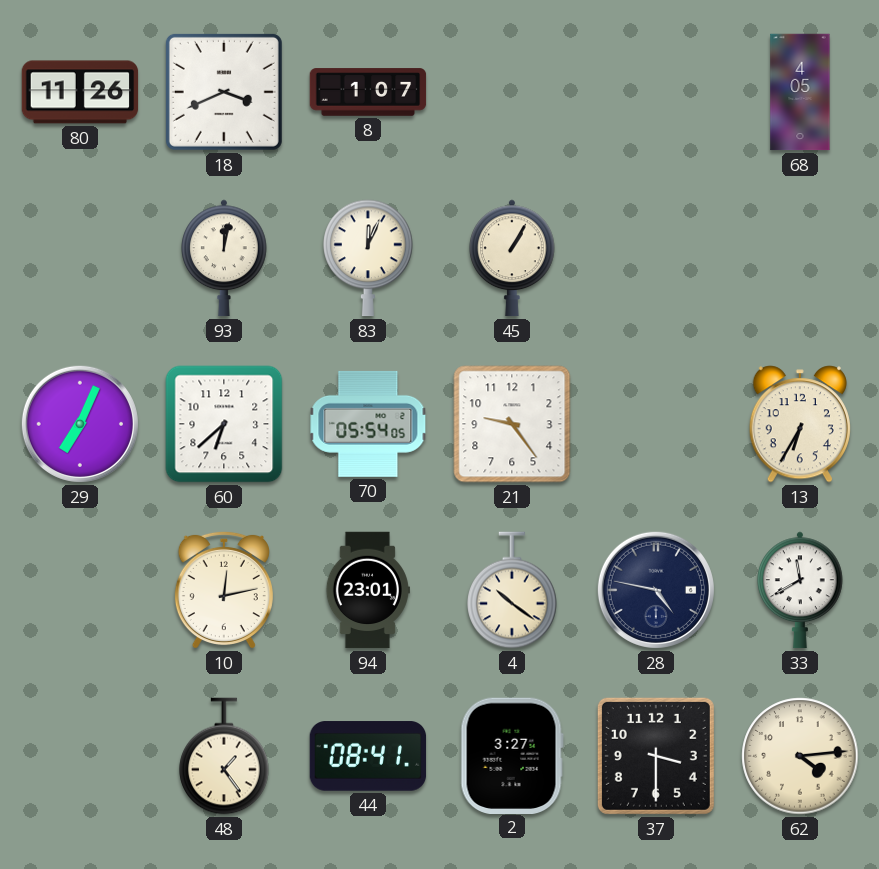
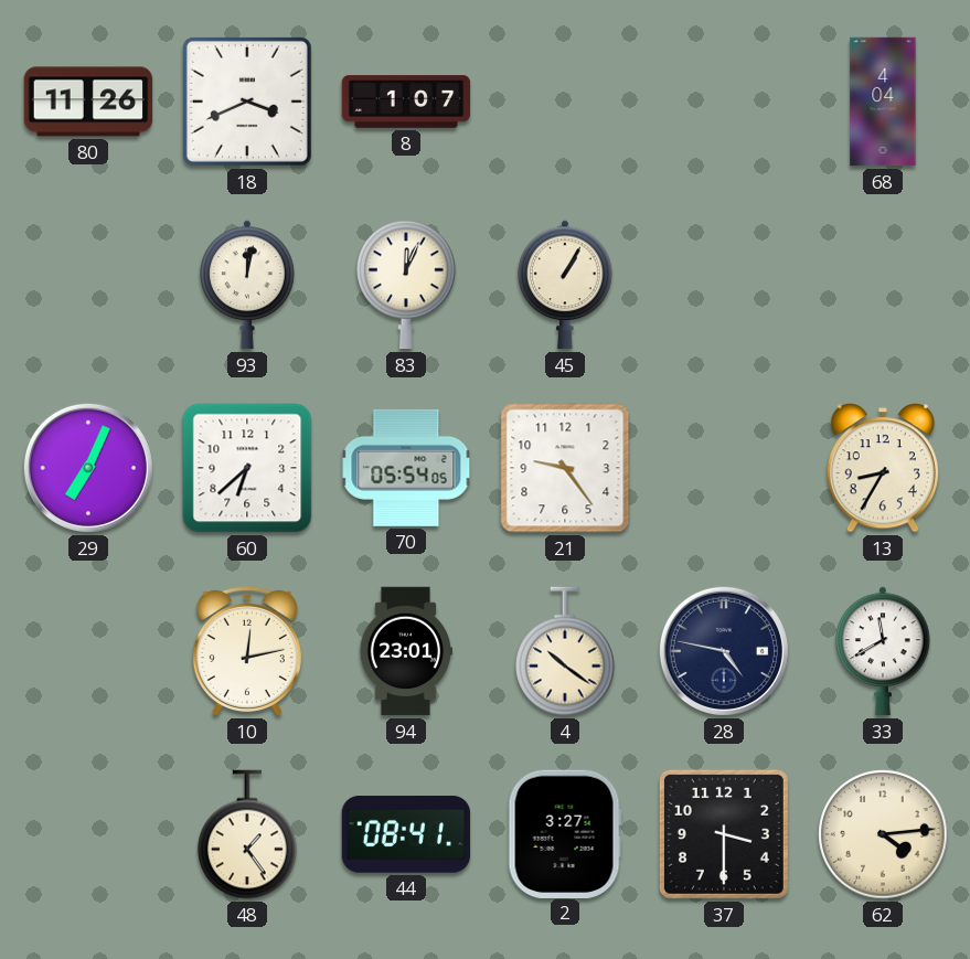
68: 4:05 -> 4:04
13: 6:35 -> 8:35
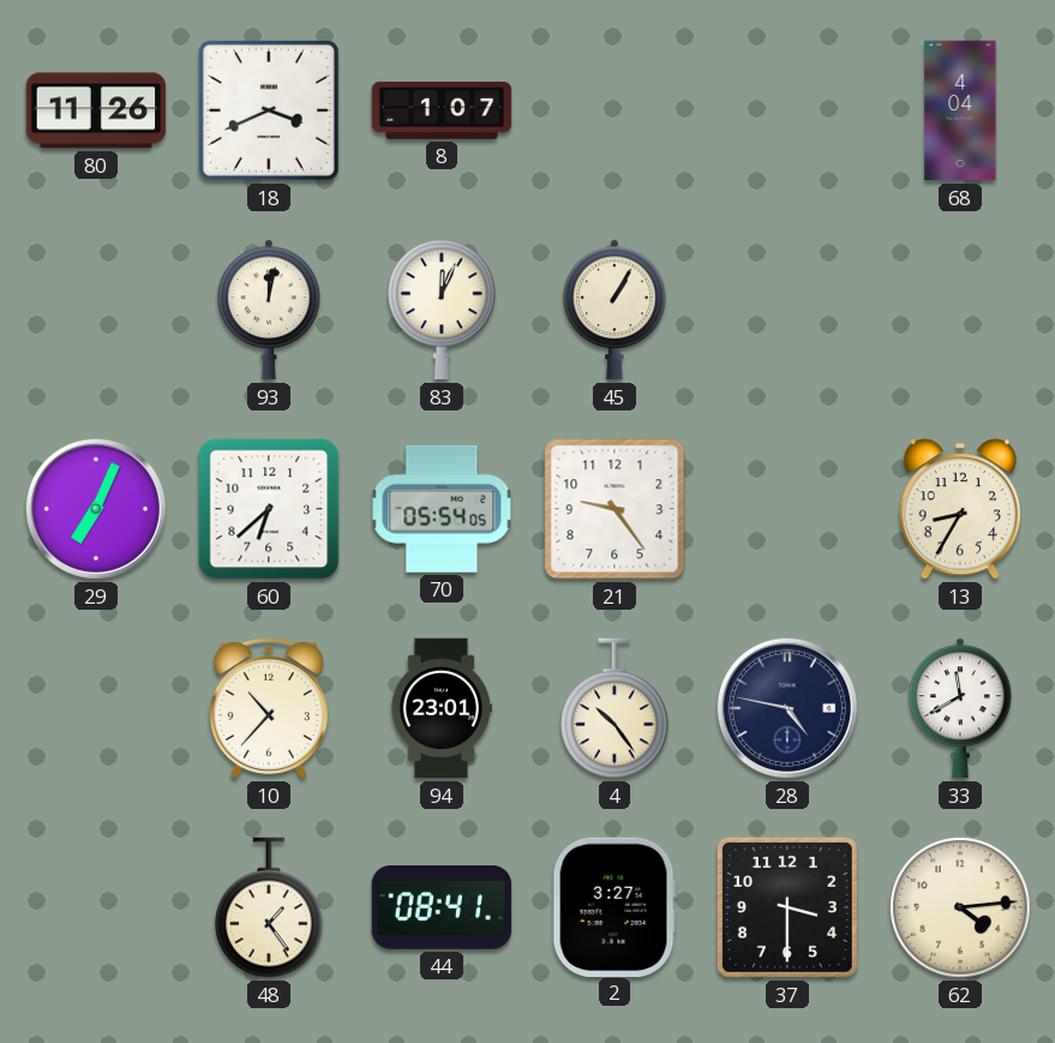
10: 12:13 -> 10:37
4: 10:21 -> 10:24
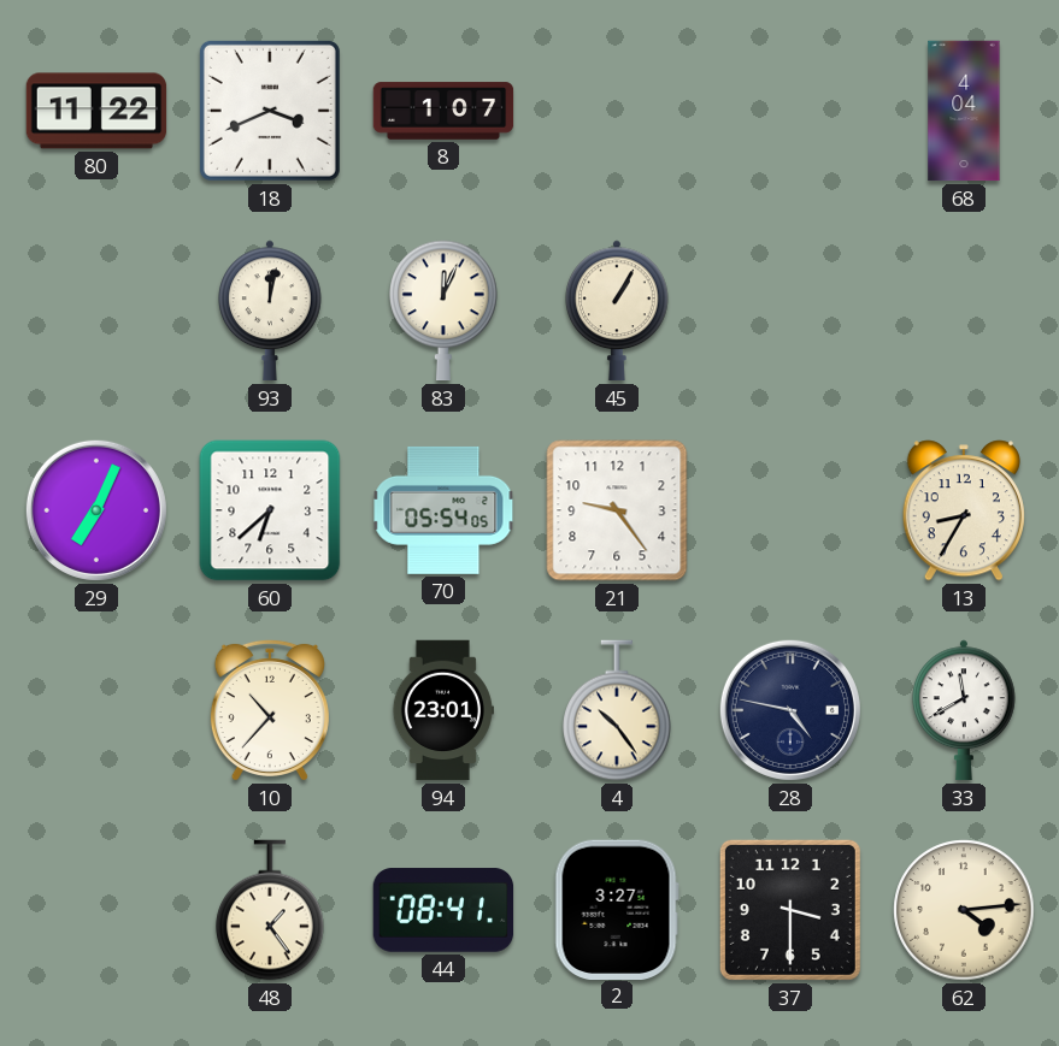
80: 11:26 -> 11:22
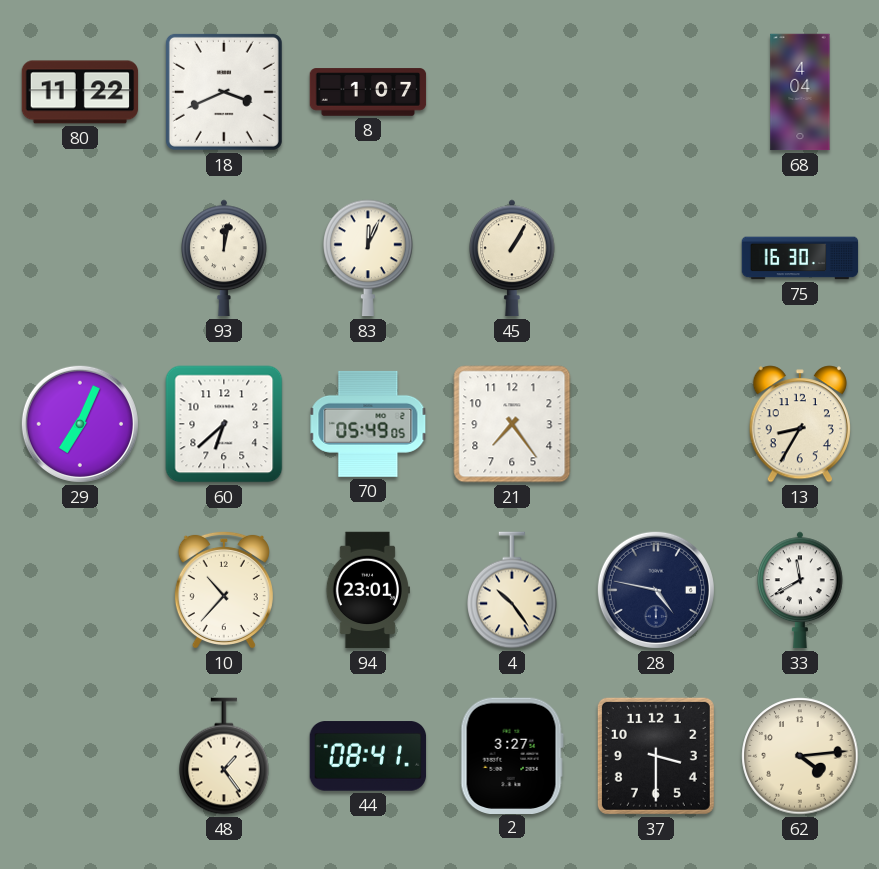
75: none -> 16:30
70: 05:54 -> 05:49
21: 9:24 -> 7:24
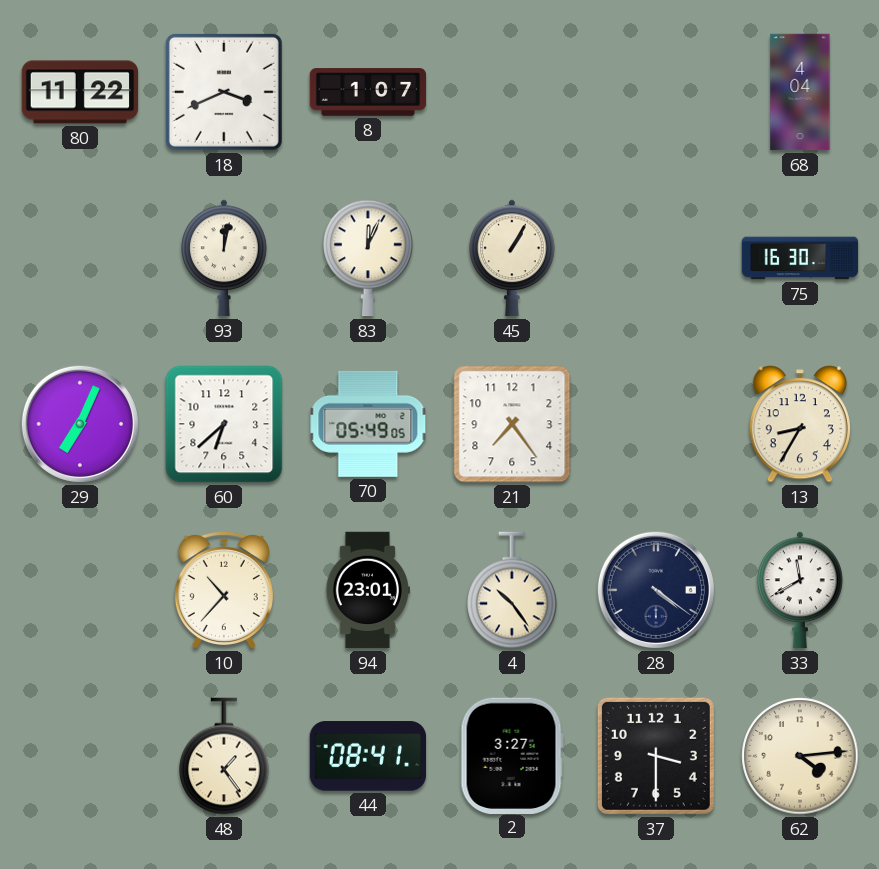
28: 4:47 -> 4:21
